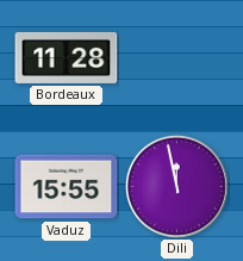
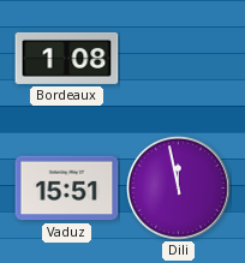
Bordeaux: 11:28 -> 1:08
Vaduz: 15:55 -> 15:51
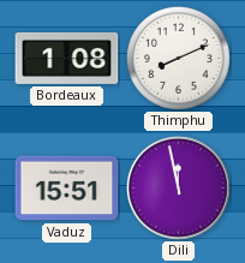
Thimphu: none -> 8:11
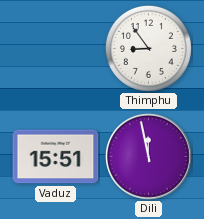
Bordeaux: 1:08 -> none
Thimphu: 8:11 -> 8:54
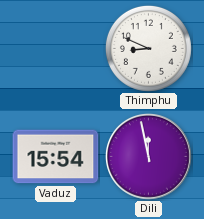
Thimphu: 8:54 -> 8:49
Vaduz: 15:51 -> 15:54
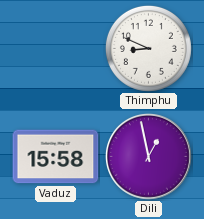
Vaduz: 15:54 -> 15:58
Dili: 11:58 -> 12:58
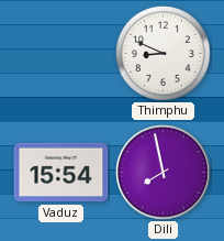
Vaduz: 15:58 -> 15:54
Dili: 12:58 -> 7:58
